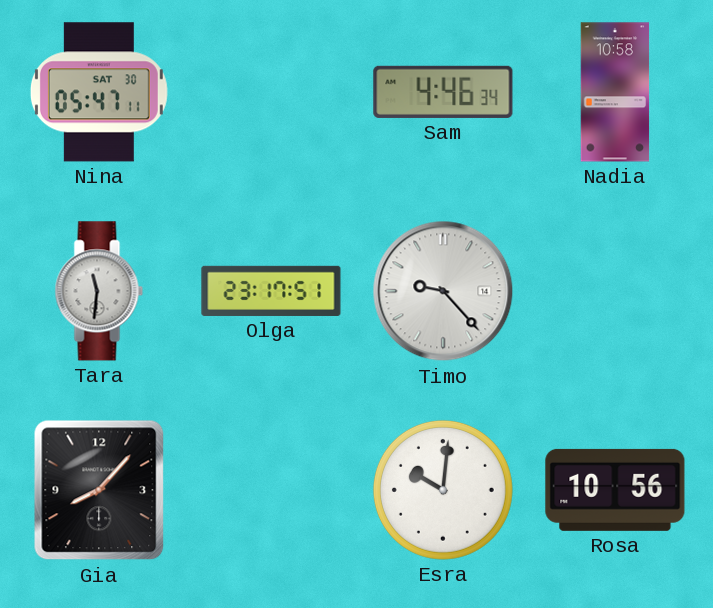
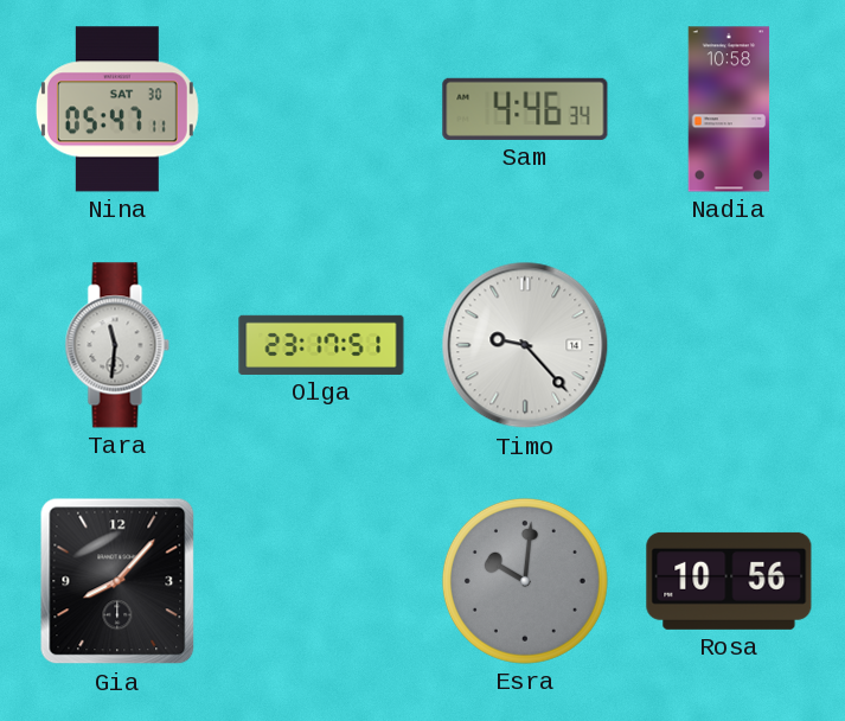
Esra dial: white -> grey
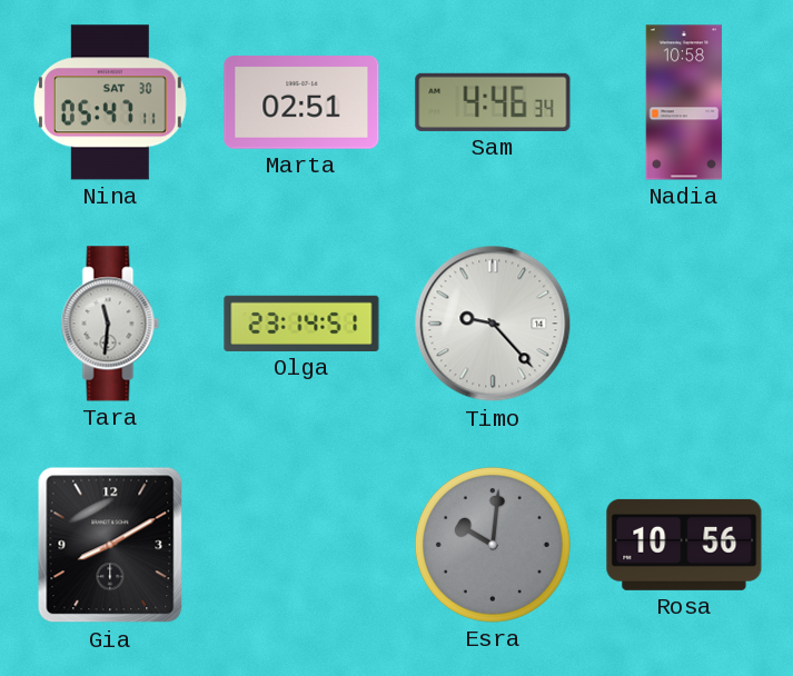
Marta: none -> 02:51
Olga: 23:17 -> 23:14
Gia: 8:07 -> 8:10
